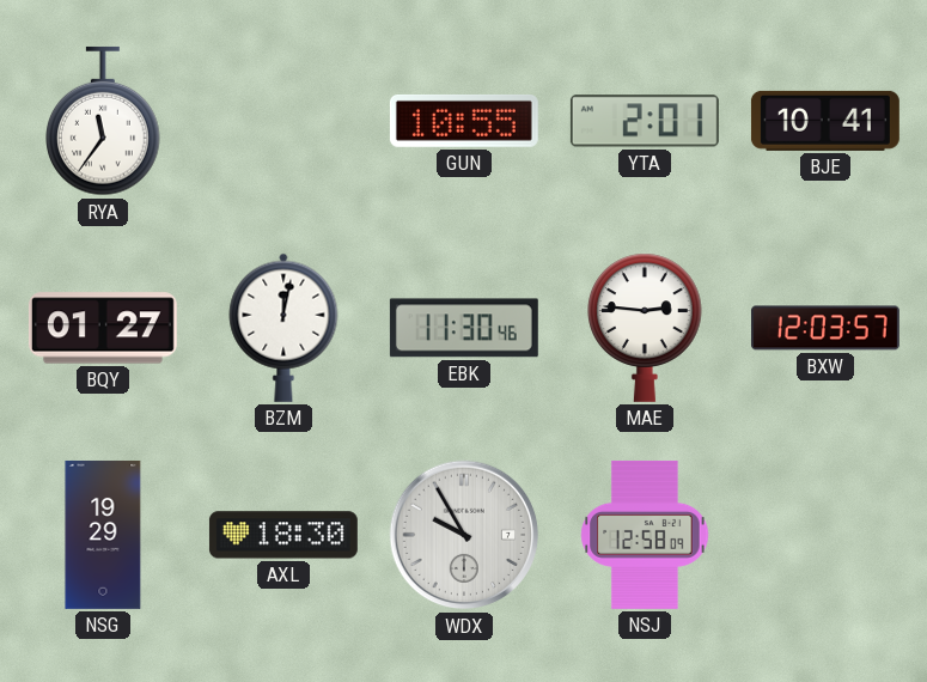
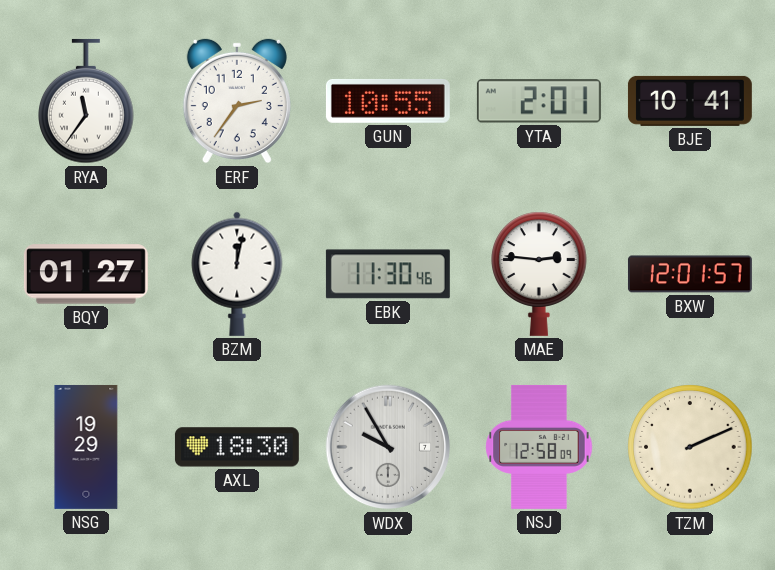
ERF: none -> 2:36
BXW: 12:03 -> 12:01
TZM: none -> 2:11
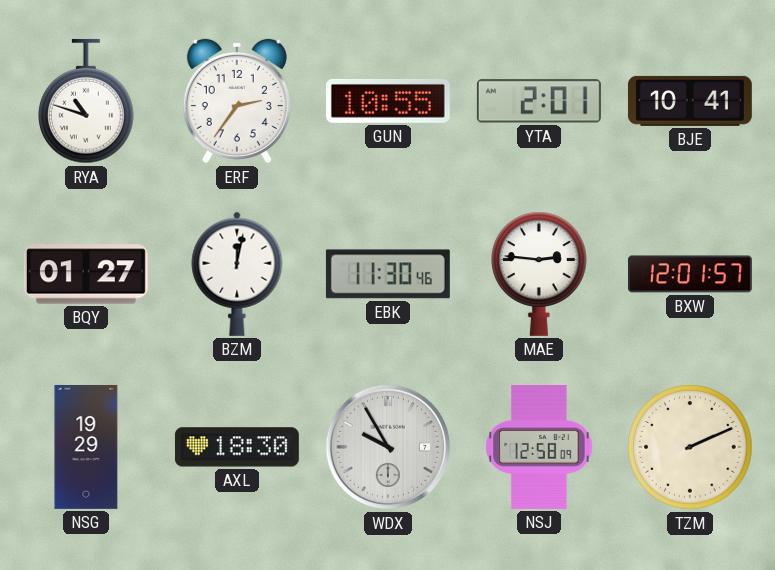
RYA: 11:36 -> 10:48
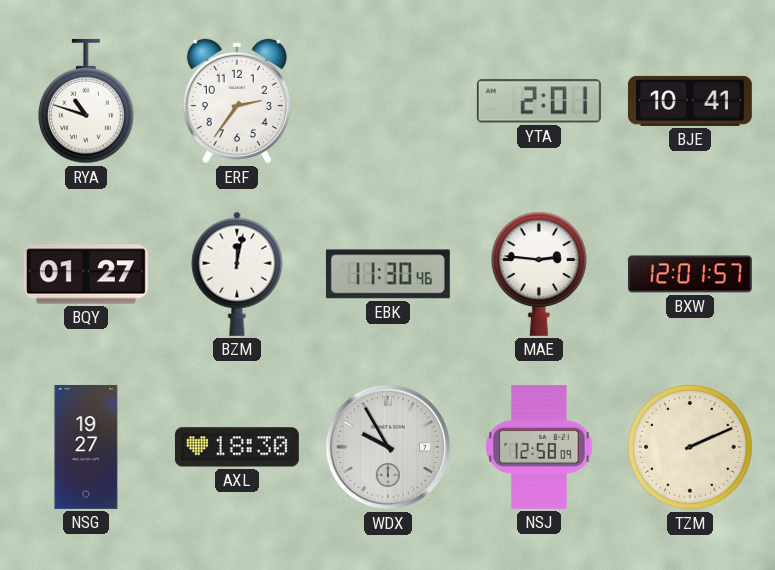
GUN: 10:55 -> none
NSG: 19:29 -> 19:27
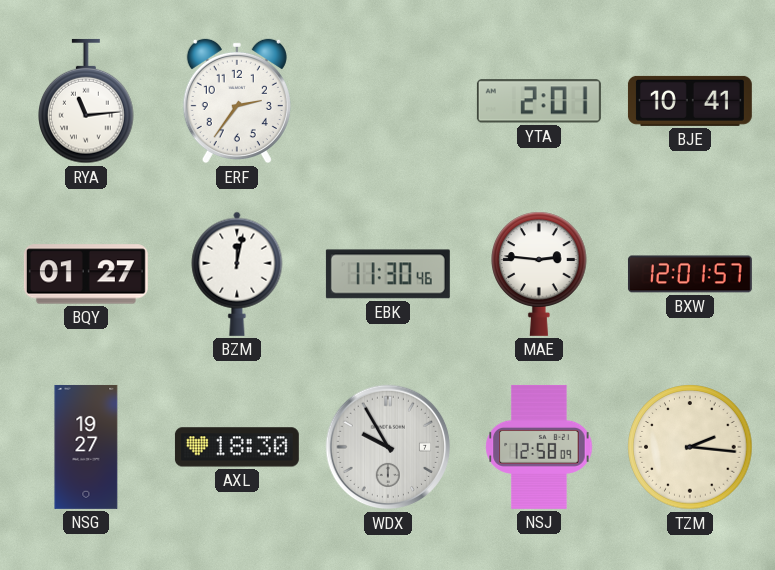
RYA: 10:48 -> 11:14
TZM: 2:11 -> 2:16
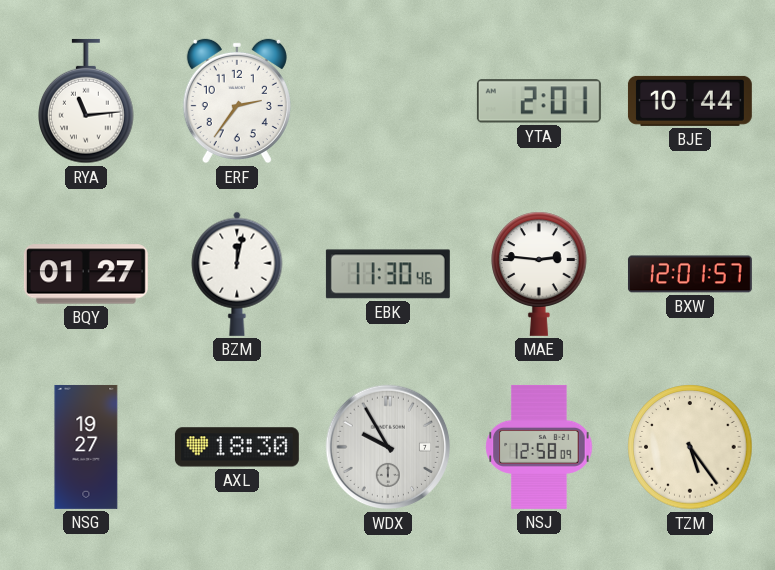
BJE: 10:41 -> 10:44
TZM: 2:16 -> 5:24
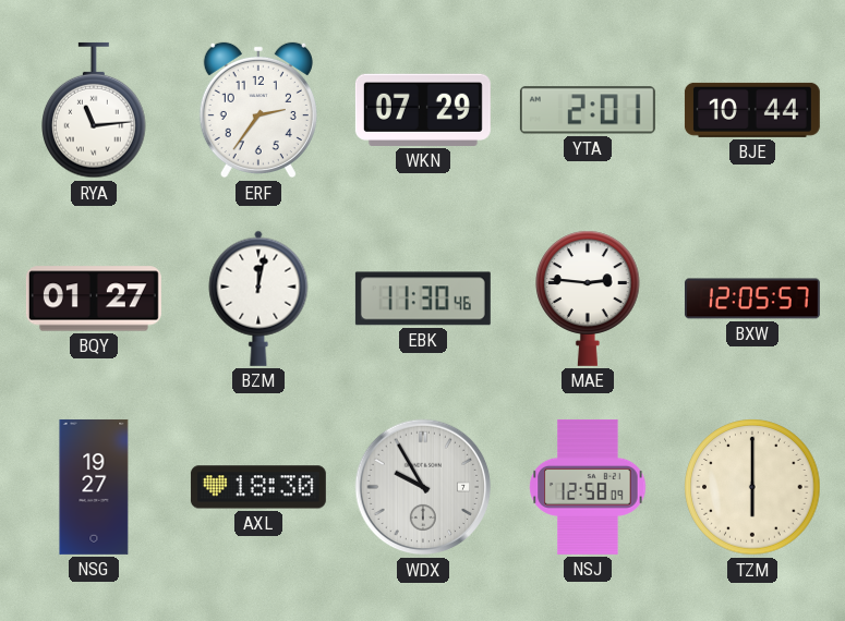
WKN: none -> 07:29
BXW: 12:01 -> 12:05
TZM: 5:24 -> 6:00
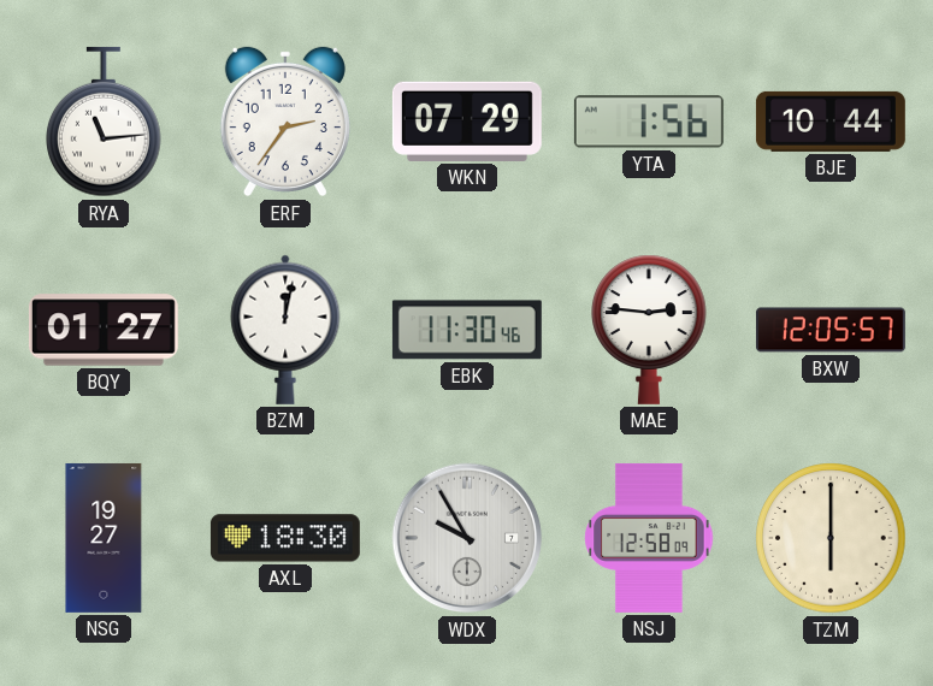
YTA: 2:01 -> 1:56
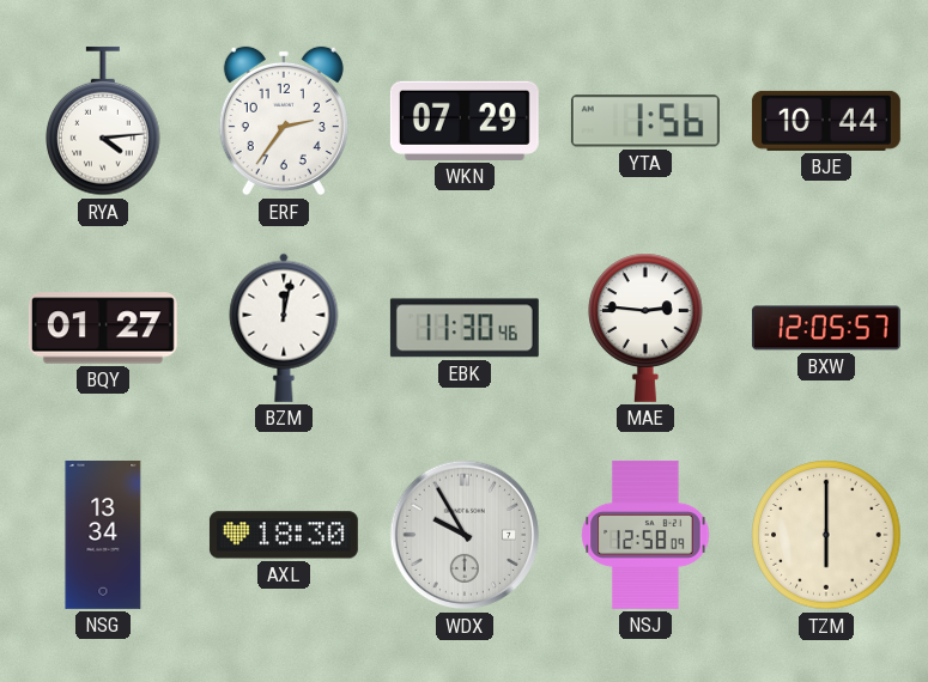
RYA: 11:14 -> 4:14
NSG: 19:27 -> 13:34
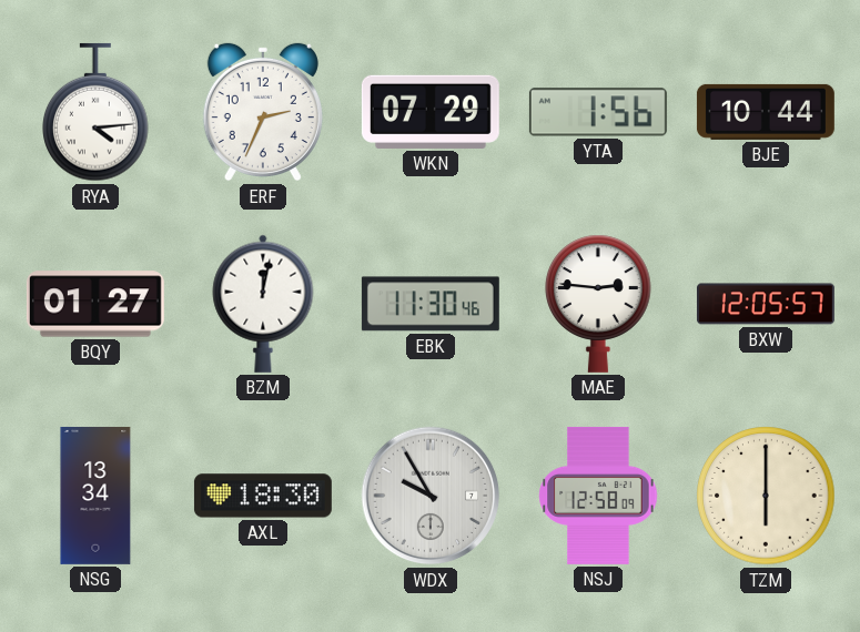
ERF: 2:36 -> 2:34
